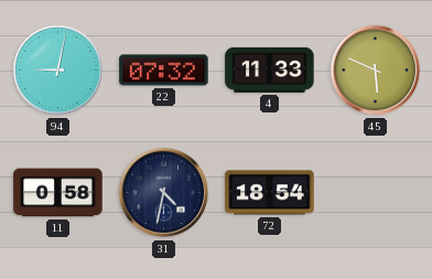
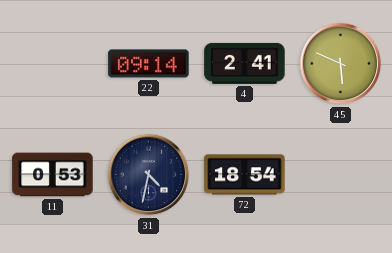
94: 9:02 -> none
22: 07:32 -> 09:14
4: 11:33 -> 2:41
11: 0:58 -> 0:53
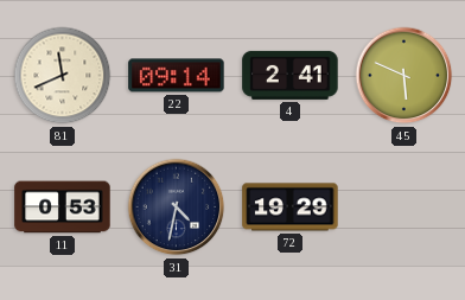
81: none -> 11:41
72: 18:54 -> 19:29
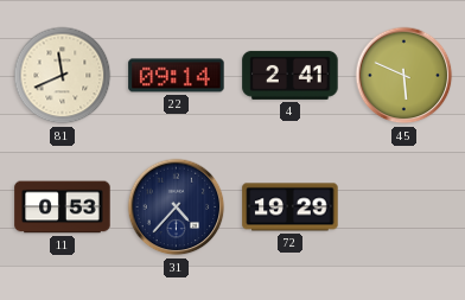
31: 4:32 -> 4:37
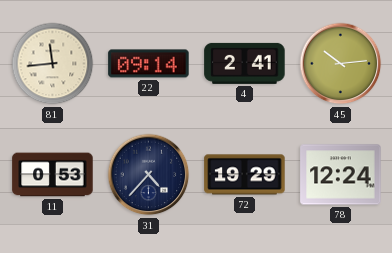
81: 11:41 -> 11:44
45: 5:49 -> 10:14
78: none -> 12:24
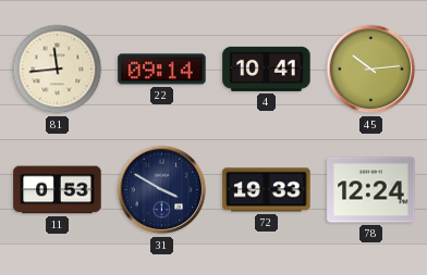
4: 2:41 -> 10:41
31: 4:37 -> 3:50
72: 19:29 -> 19:33
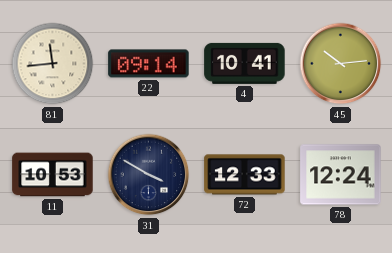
11: 0:53 -> 10:53
72: 19:33 -> 12:33
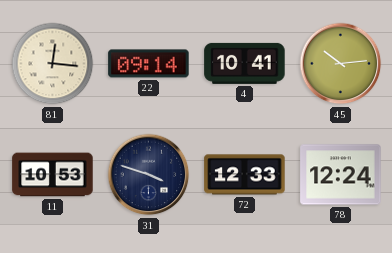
81: 11:44 -> 12:16
31: 3:50 -> 3:48
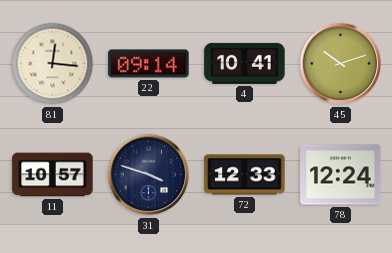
45: 10:14 -> 10:12
11: 10:53 -> 10:57
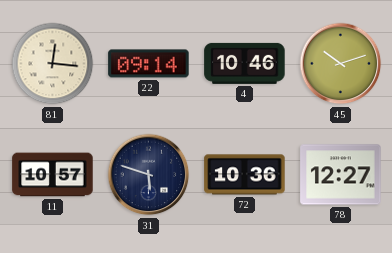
4: 10:41 -> 10:46
31: 3:48 -> 5:48
72: 12:33 -> 10:36
78: 12:24 -> 12:27
